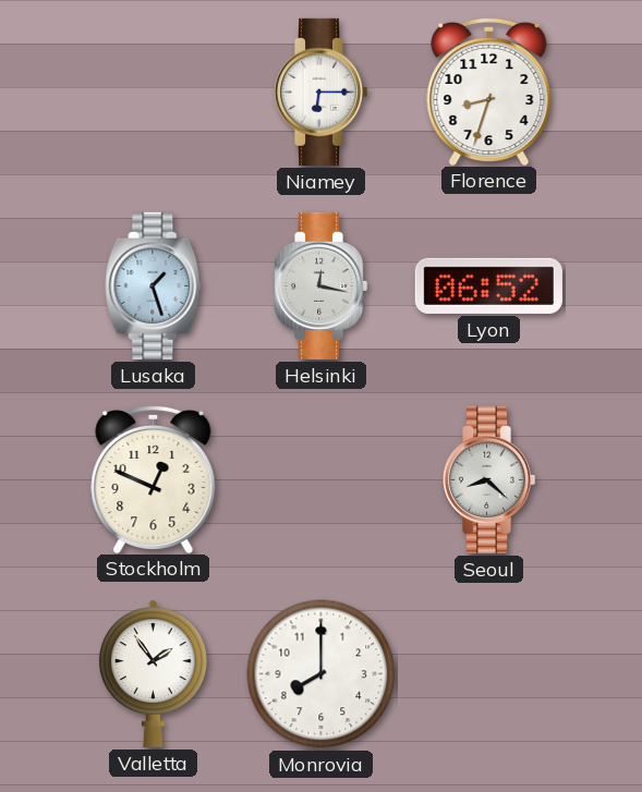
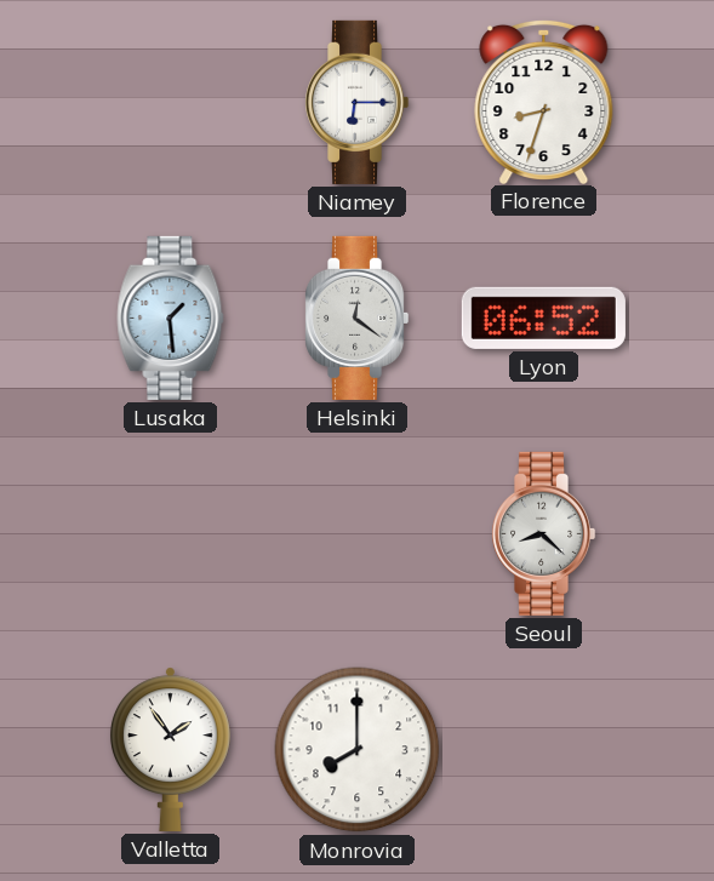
Lusaka: 1:27 -> 1:29
Helsinki: 12:17 -> 12:21
Stockholm: 12:49 -> none
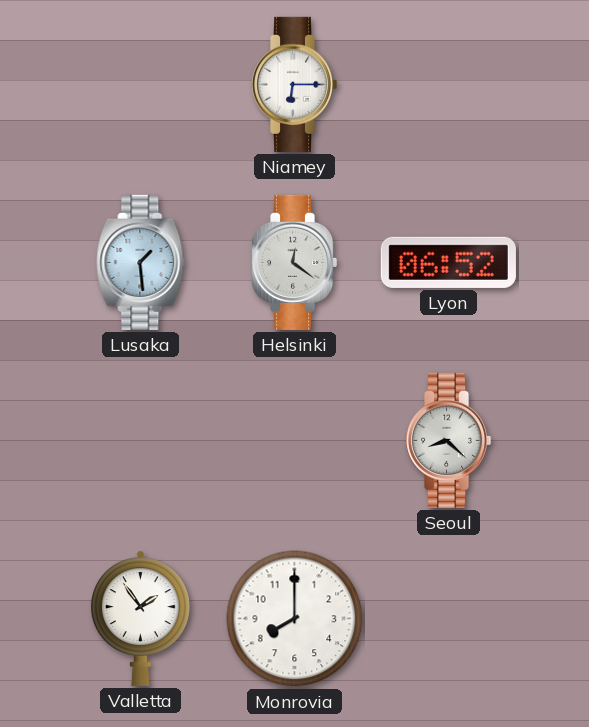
Florence: 8:33 -> none
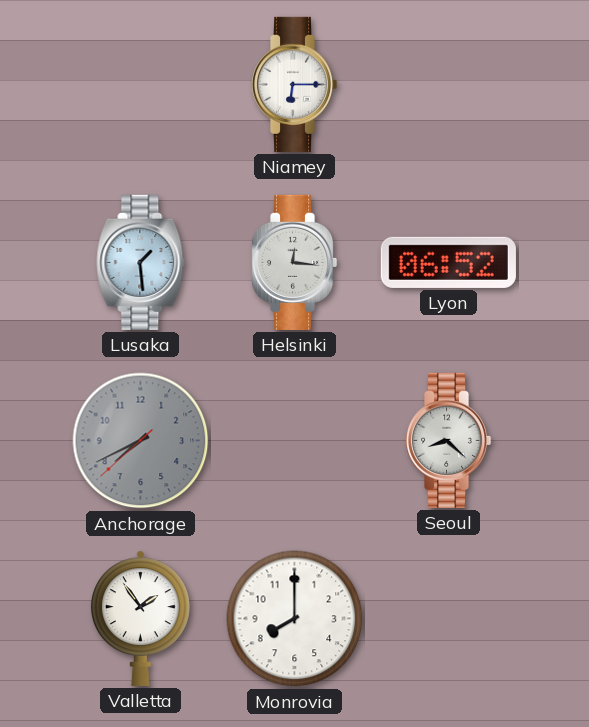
Helsinki: 12:21 -> 12:16
Anchorage: none -> 7:40
